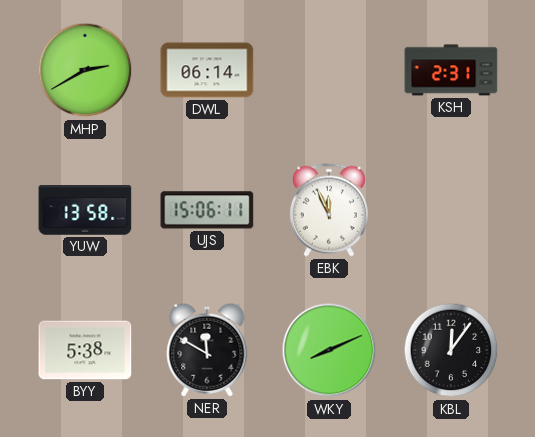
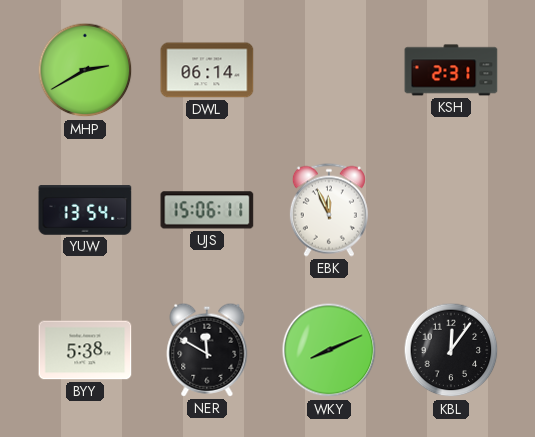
YUW: 13:58 -> 13:54
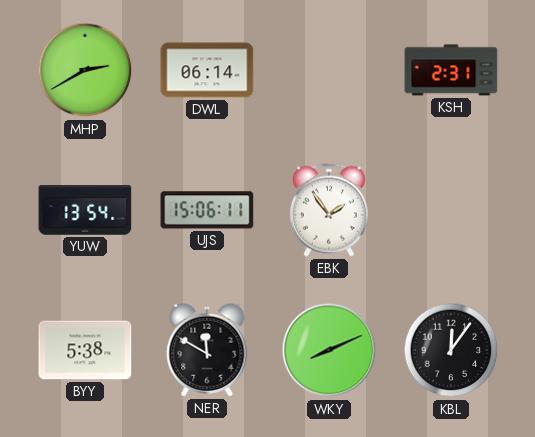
EBK: 11:56 -> 1:54
